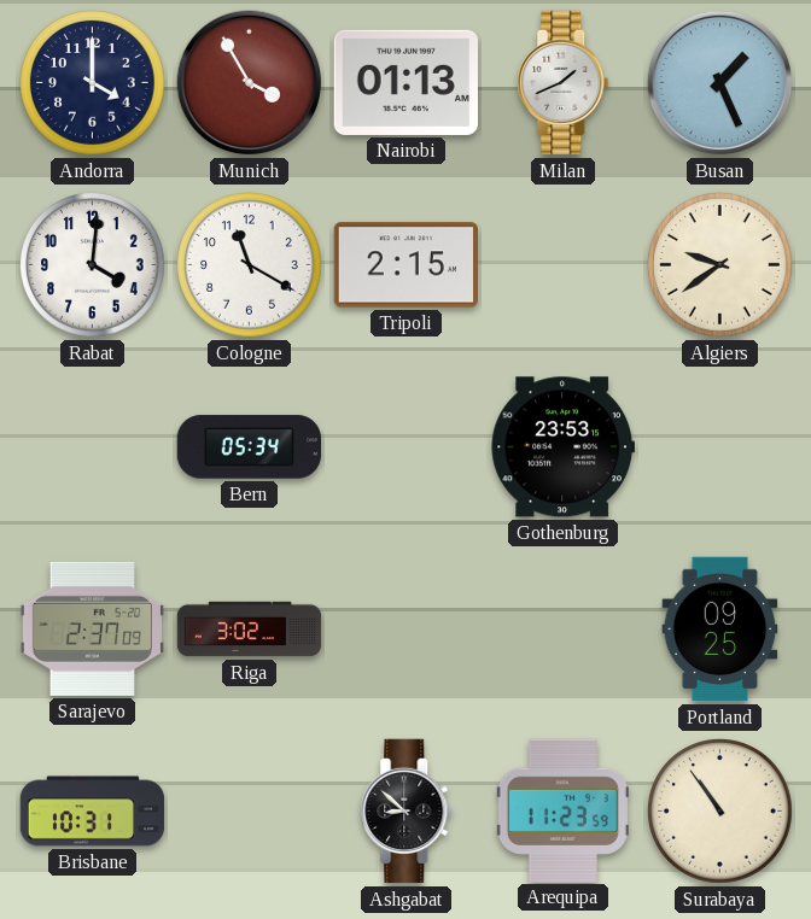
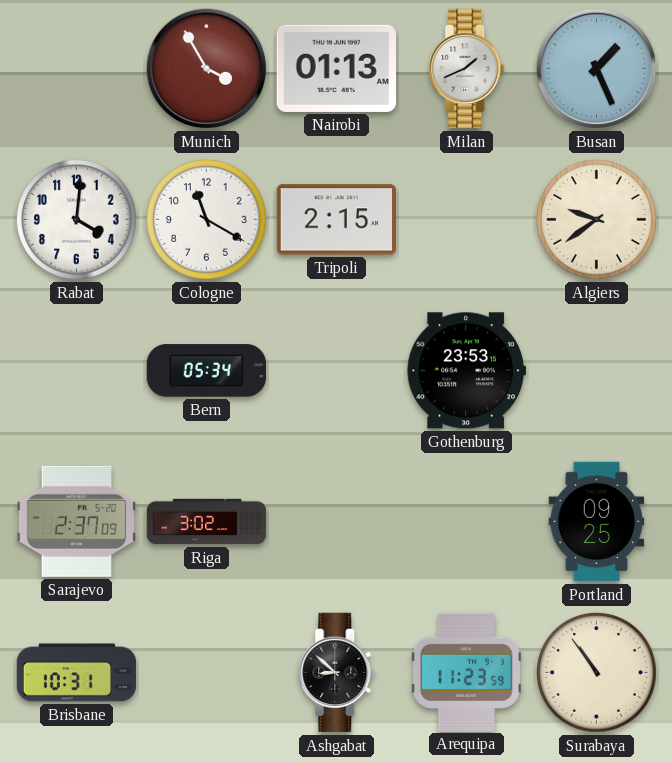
Andorra: 4:00 -> none
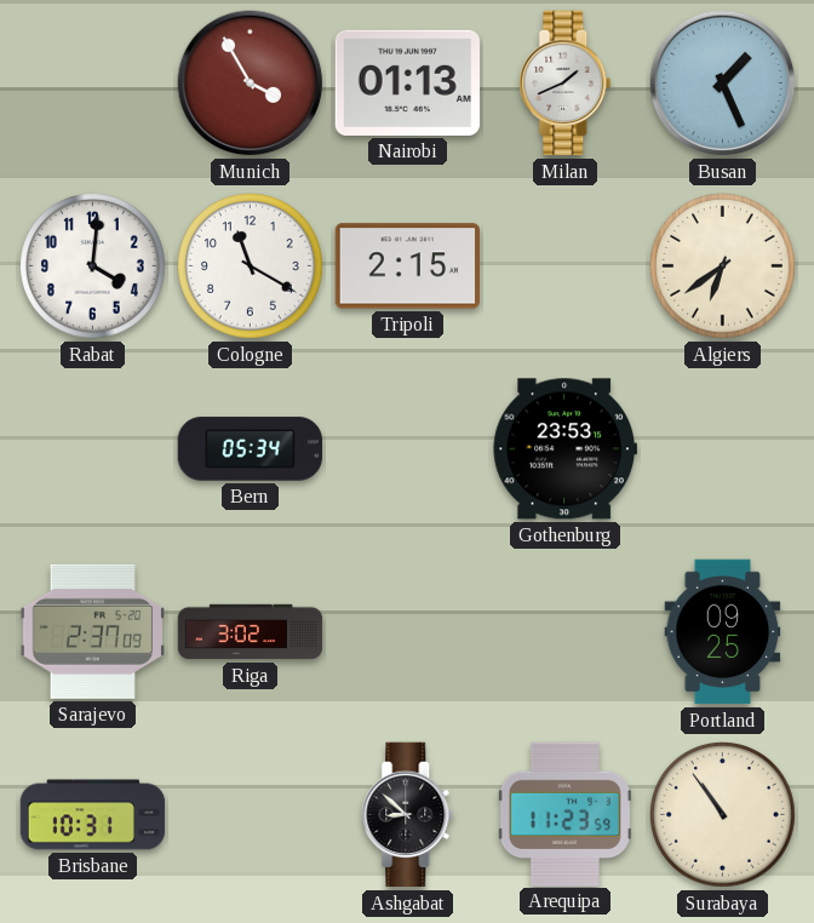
Algiers: 9:39 -> 6:39
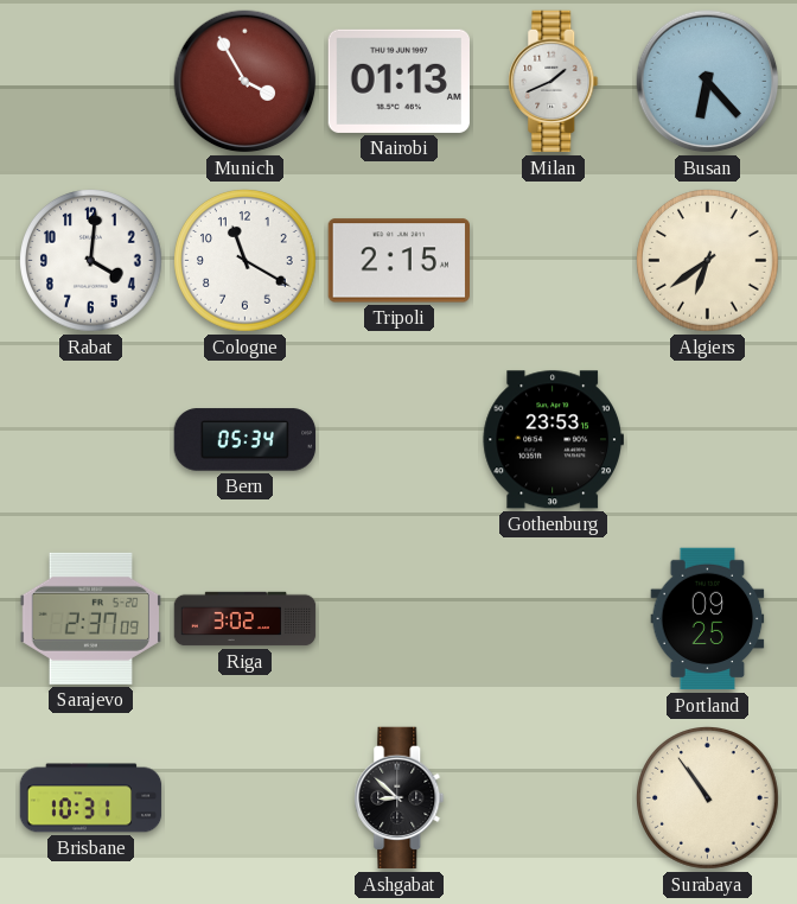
Busan: 1:26 -> 6:23
Arequipa: 11:23 -> none
